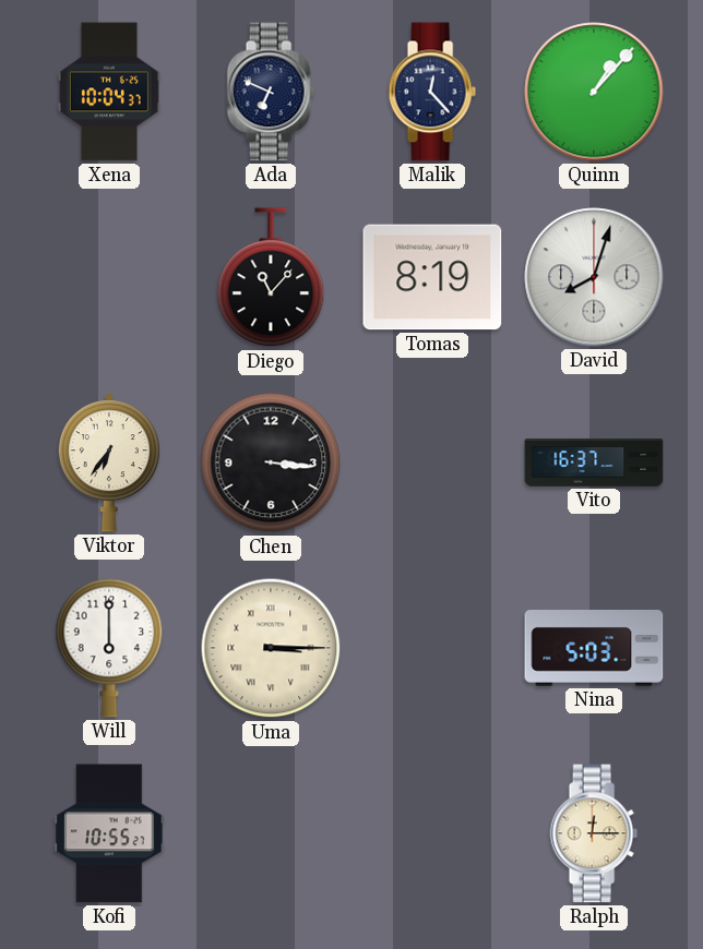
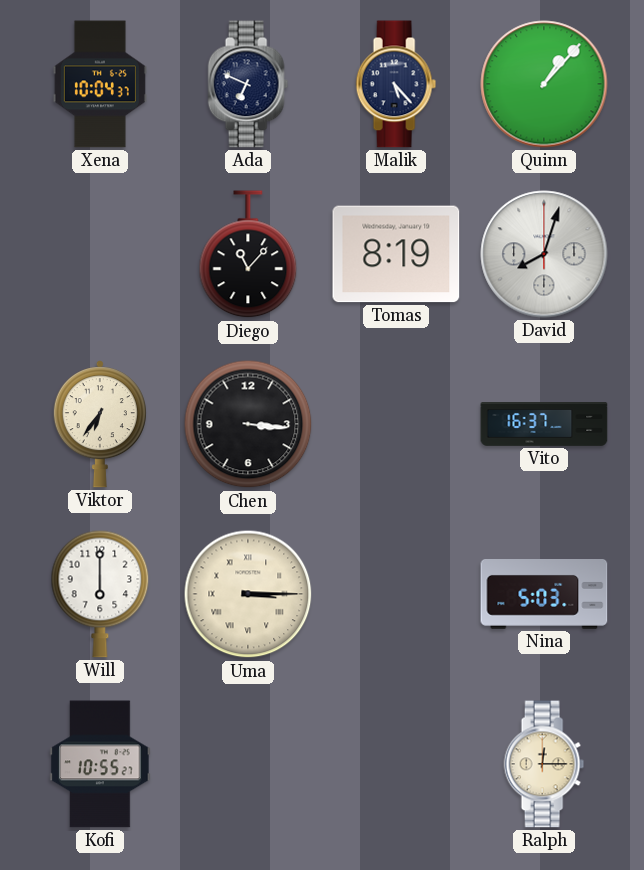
Malik: 12:23 -> 5:23
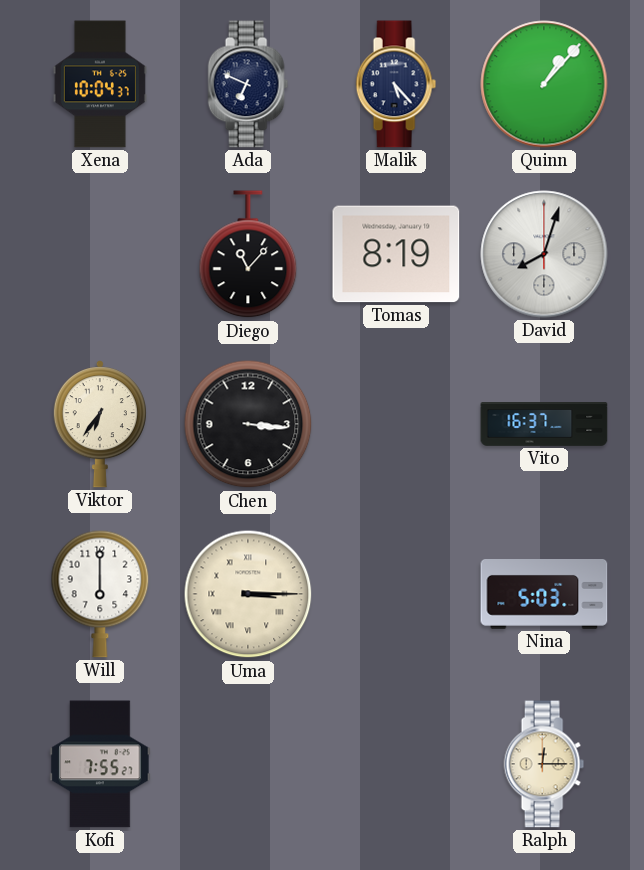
Kofi: 10:55 -> 7:55
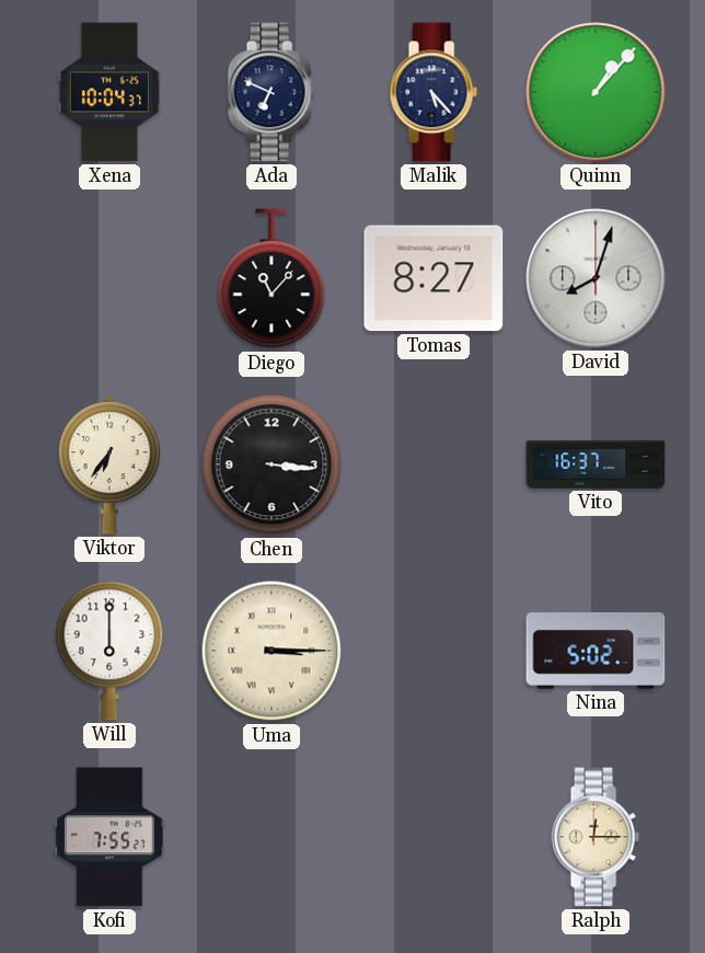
Tomas: 8:19 -> 8:27
Nina: 5:03 -> 5:02
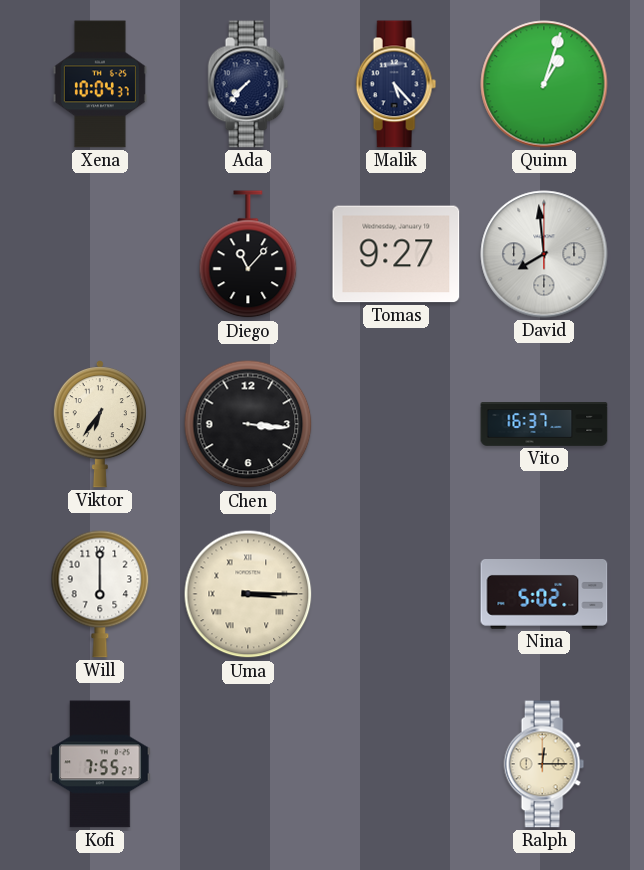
Ada: 6:49 -> 7:37
Quinn: 1:07 -> 1:03
Tomas: 8:27 -> 9:27
David: 8:03 -> 7:59
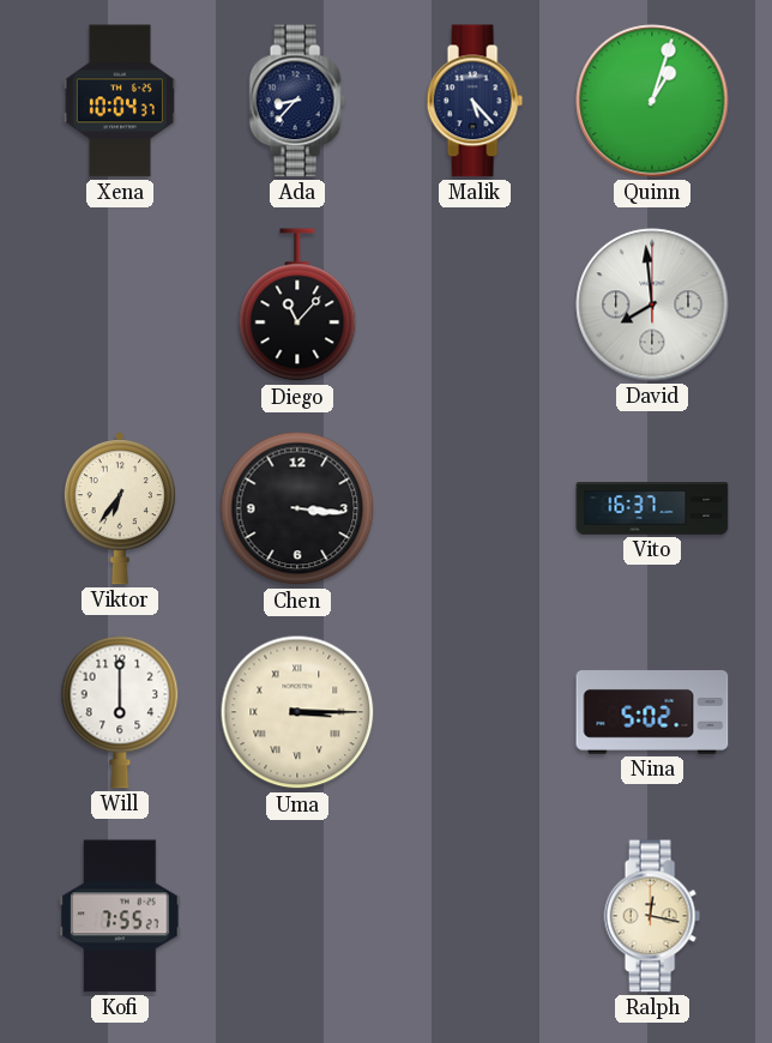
Ada: 7:37 -> 8:37
Tomas: 9:27 -> none
Ralph: 12:15 -> 12:17
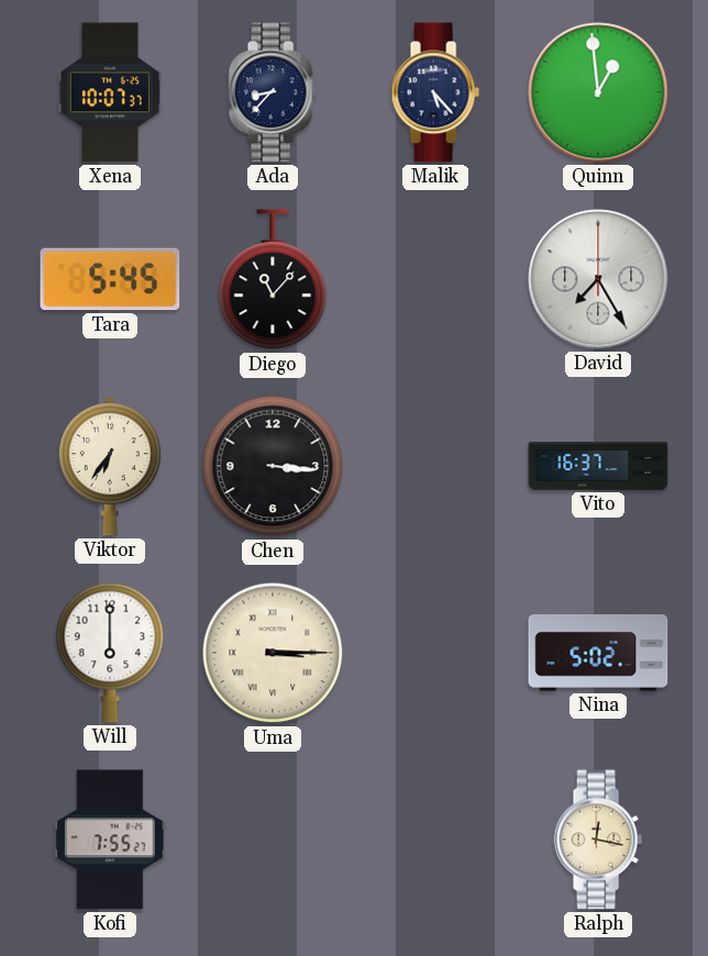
Xena: 10:04 -> 10:07
Quinn: 1:03 -> 12:59
Tara: none -> 5:45
David: 7:59 -> 7:25
